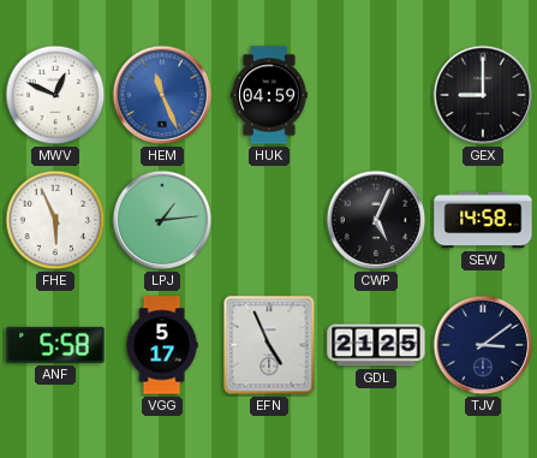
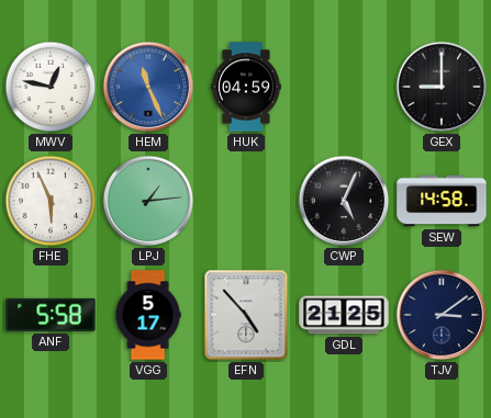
MWV: 12:49 -> 12:47
EFN: 4:56 -> 4:53
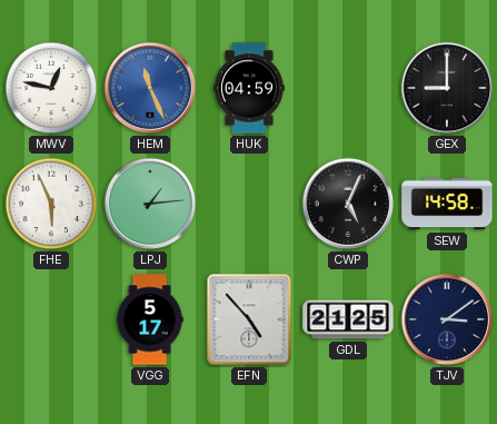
ANF: 5:58 -> none
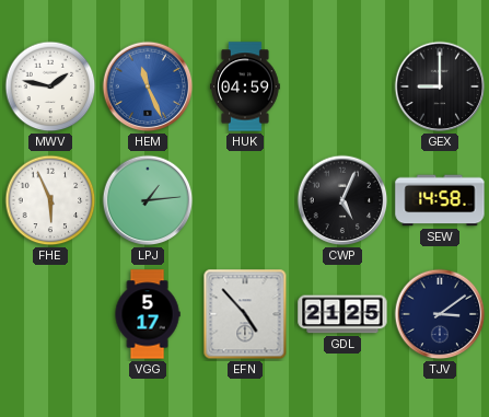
MWV: 12:47 -> 1:47
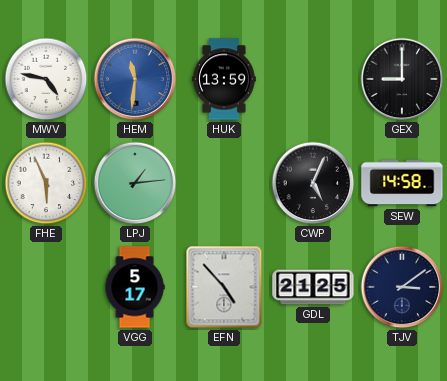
MWV: 1:47 -> 4:47
HEM: 11:26 -> 11:31
HUK: 04:59 -> 13:59
